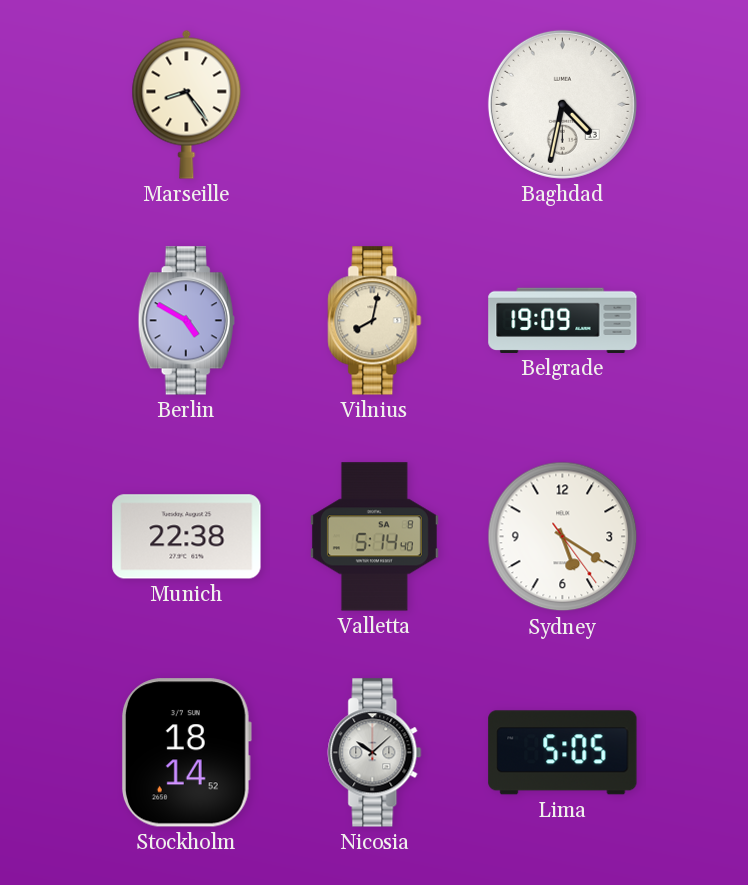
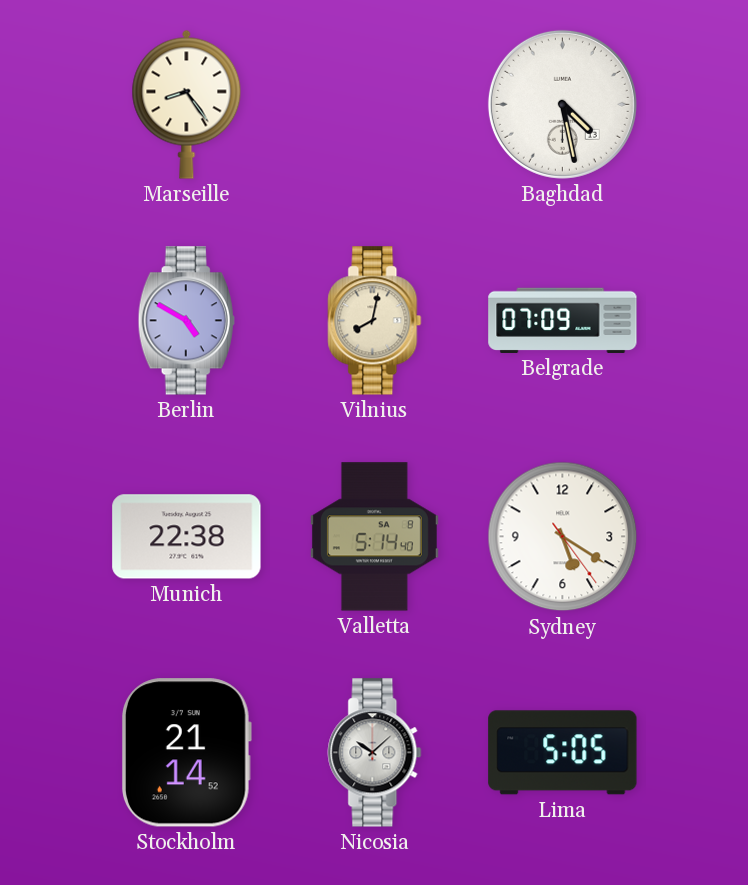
Baghdad: 4:32 -> 4:28
Belgrade: 19:09 -> 07:09
Stockholm: 18:14 -> 21:14
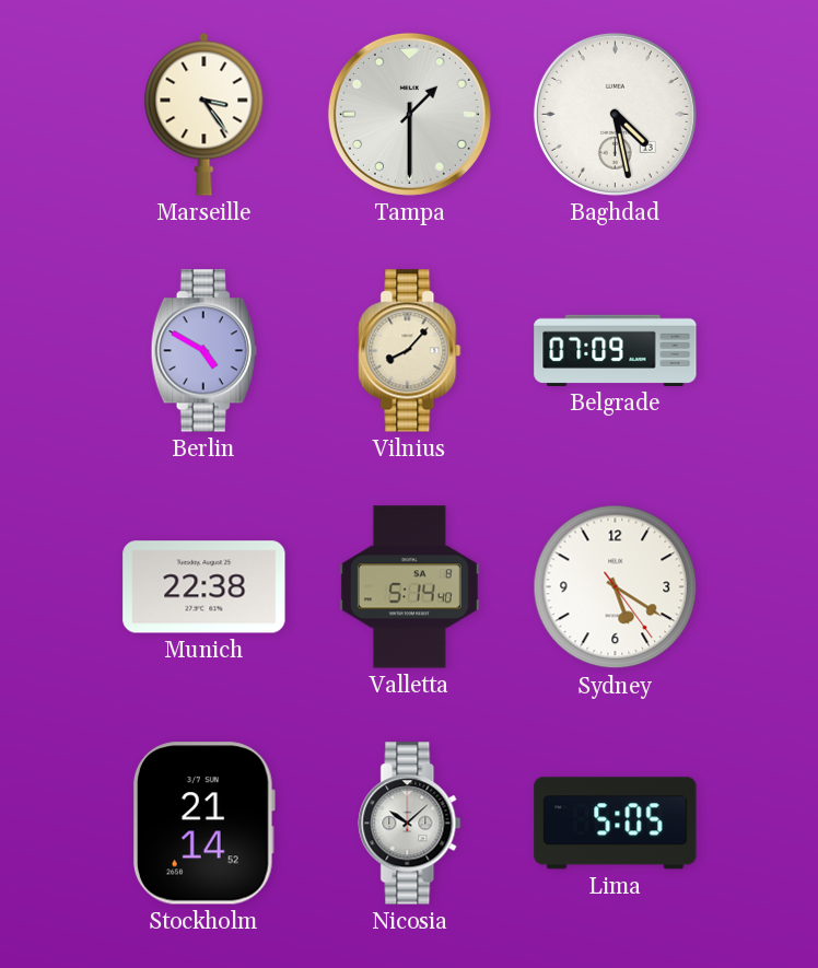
Marseille: 8:24 -> 3:24
Tampa: none -> 1:30
Vilnius: 8:02 -> 8:07
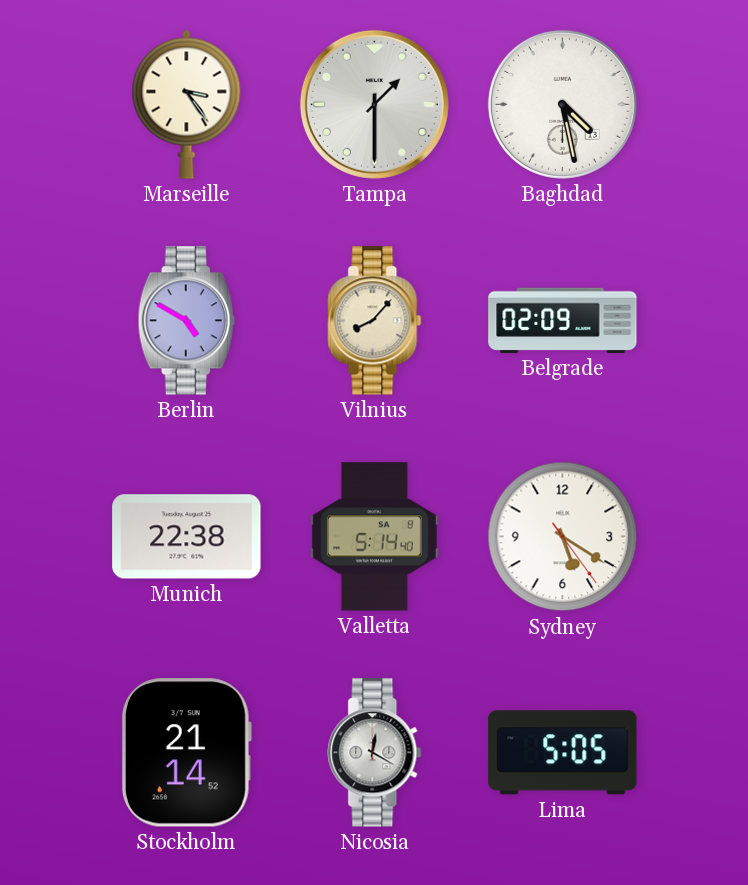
Belgrade: 07:09 -> 02:09
Nicosia: 10:08 -> 12:20
